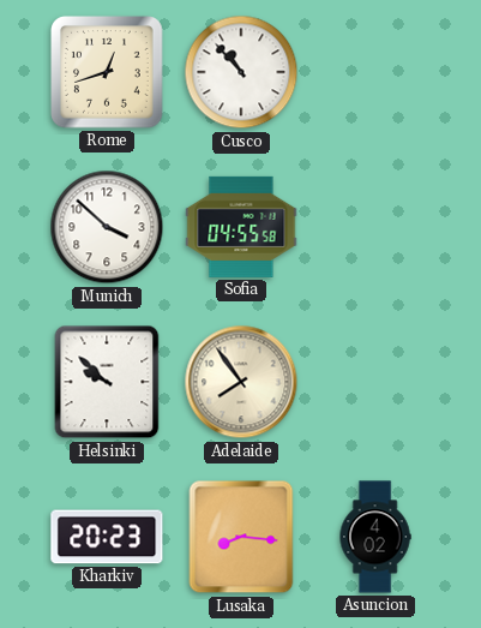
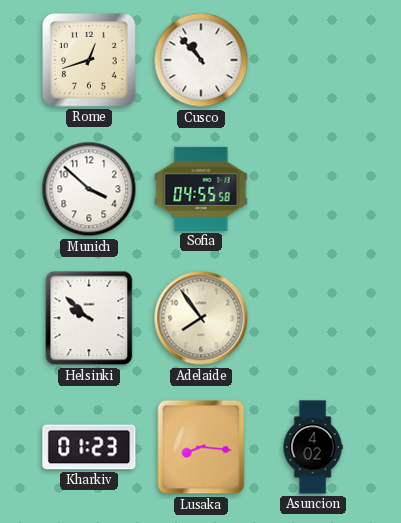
Kharkiv: 20:23 -> 01:23
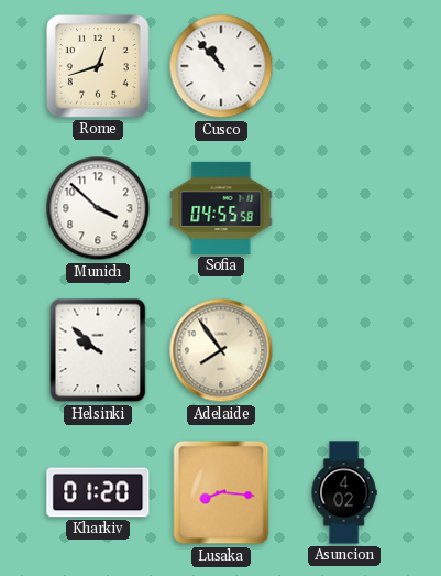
Kharkiv: 01:23 -> 01:20
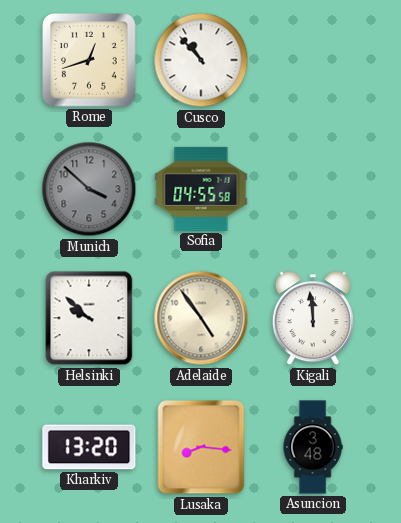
Munich dial: white -> grey
Adelaide: 7:54 -> 4:54
Kigali: none -> 11:59
Kharkiv: 01:20 -> 13:20
Asuncion: 4:02 -> 3:48
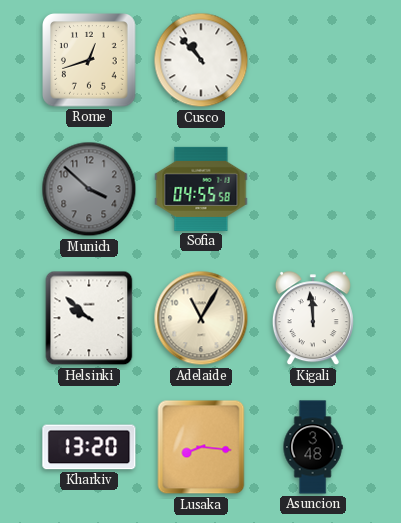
Adelaide: 4:54 -> 11:05
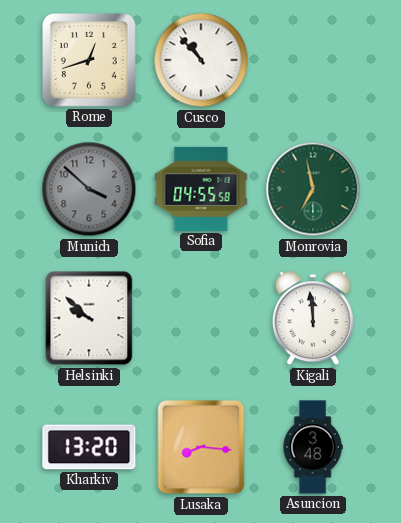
Monrovia: none -> 6:58
Adelaide: 11:05 -> none
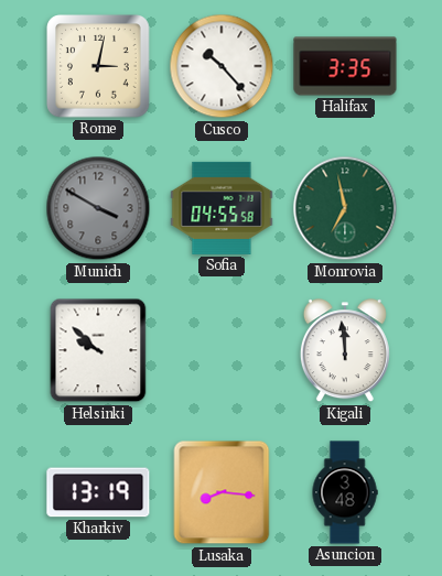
Rome: 12:42 -> 3:02
Cusco: 10:53 -> 10:23
Halifax: none -> 3:35
Munich: 3:52 -> 3:50
Kharkiv: 13:20 -> 13:19
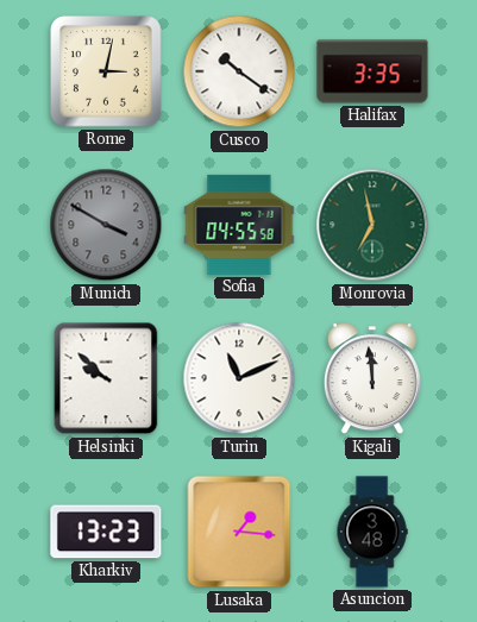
Cusco: 10:23 -> 10:21
Turin: none -> 11:11
Kharkiv: 13:19 -> 13:23
Lusaka: 8:16 -> 1:16
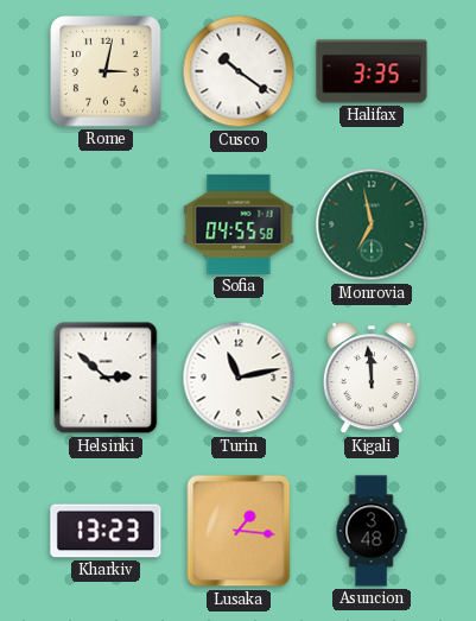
Munich: 3:50 -> none
Helsinki: 9:52 -> 2:52
Turin: 11:11 -> 11:13
